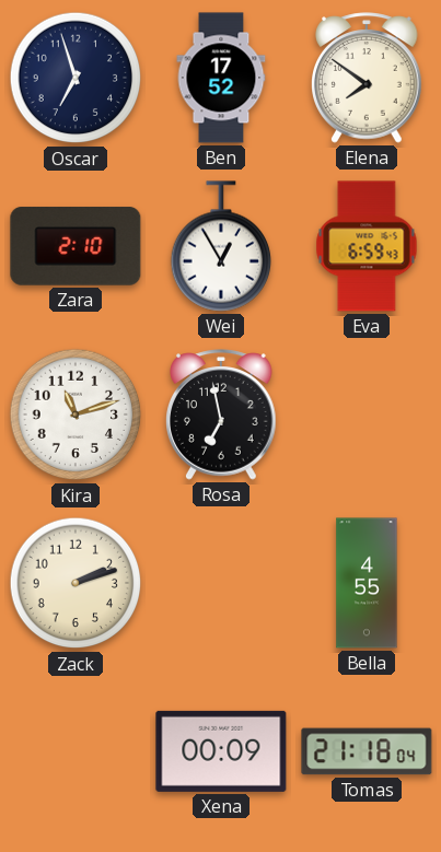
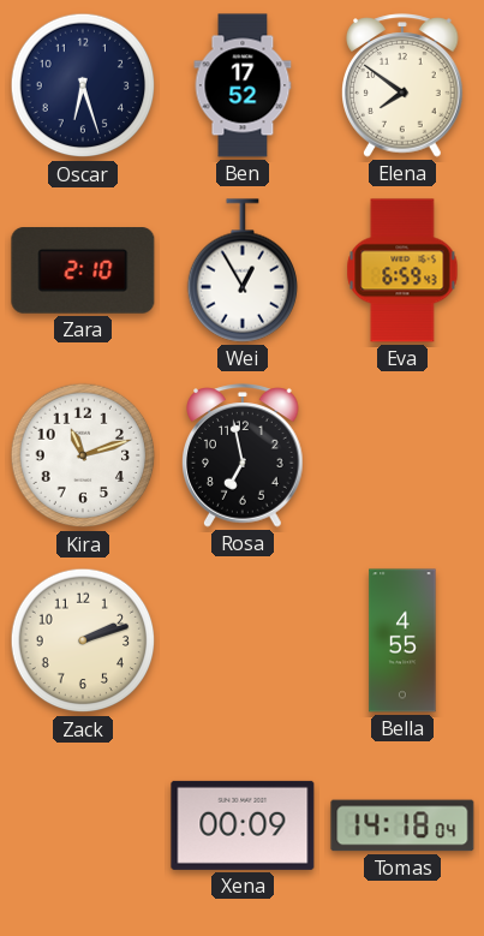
Oscar: 6:57 -> 6:27
Tomas: 21:18 -> 14:18
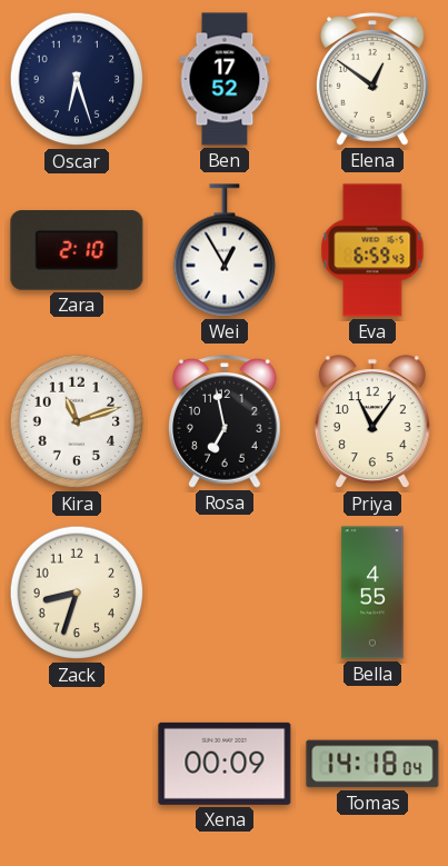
Elena: 7:51 -> 12:51
Priya: none -> 11:06
Zack: 2:12 -> 8:33
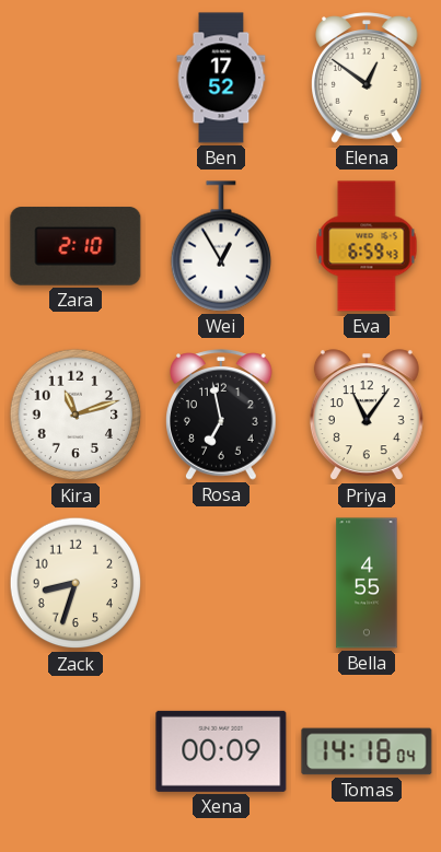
Oscar: 6:27 -> none
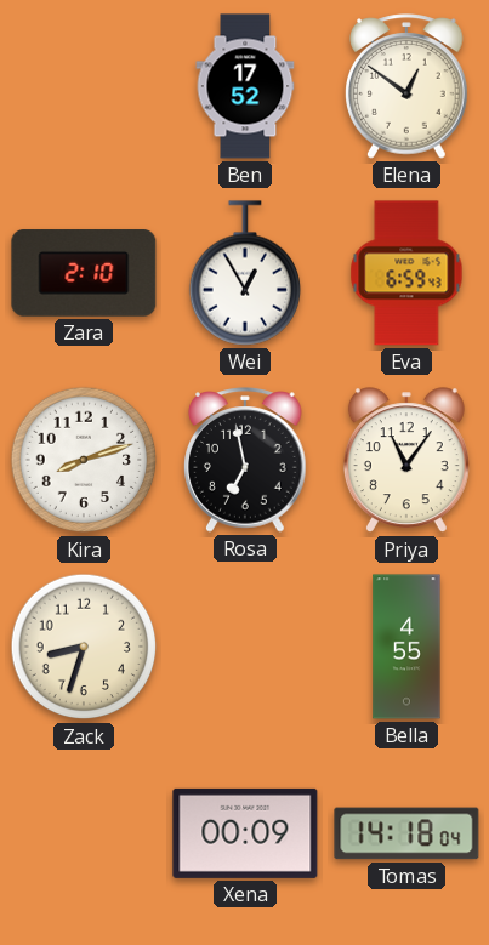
Kira: 11:12 -> 8:12
